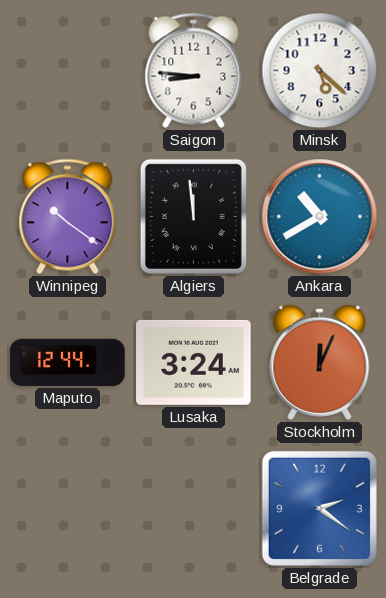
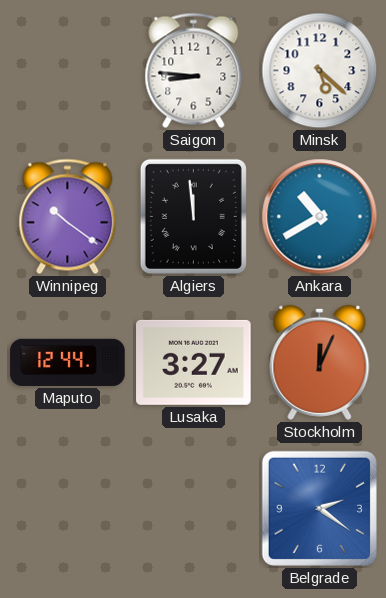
Lusaka: 3:24 -> 3:27
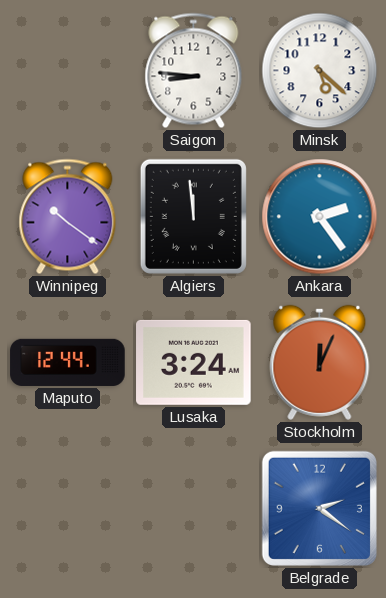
Ankara: 10:40 -> 2:24
Lusaka: 3:27 -> 3:24
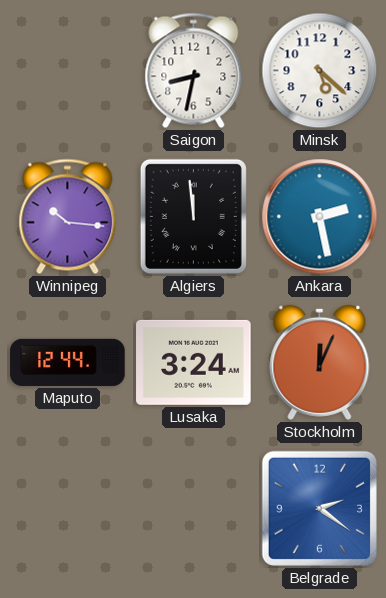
Saigon: 8:46 -> 8:32
Winnipeg: 10:21 -> 10:16
Ankara: 2:24 -> 2:28
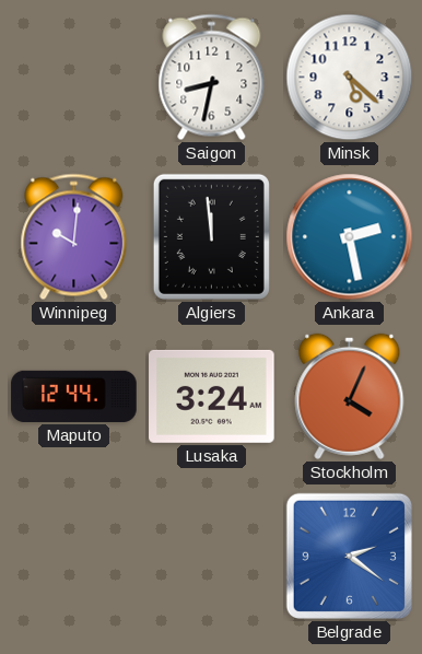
Winnipeg: 10:16 -> 10:01
Stockholm: 12:04 -> 4:04
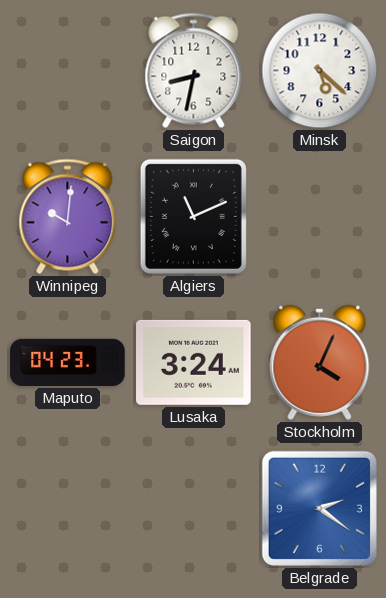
Algiers: 11:59 -> 11:11
Ankara: 2:28 -> none
Maputo: 12:44 -> 04:23
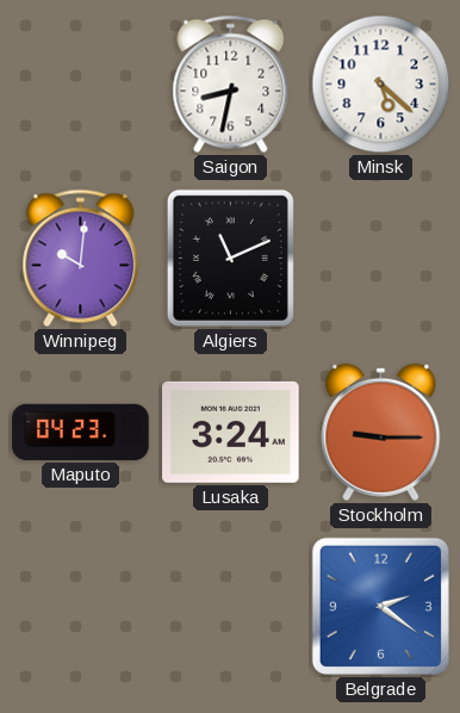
Stockholm: 4:04 -> 9:15
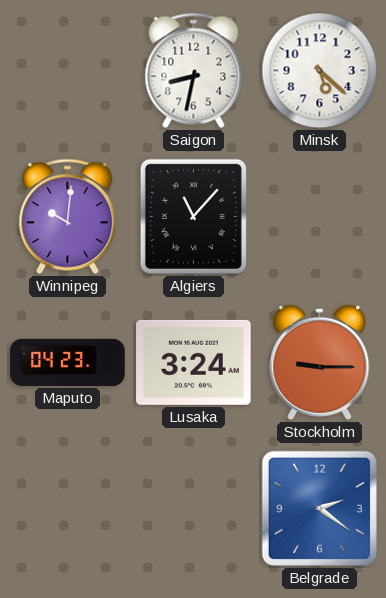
Algiers: 11:11 -> 11:07
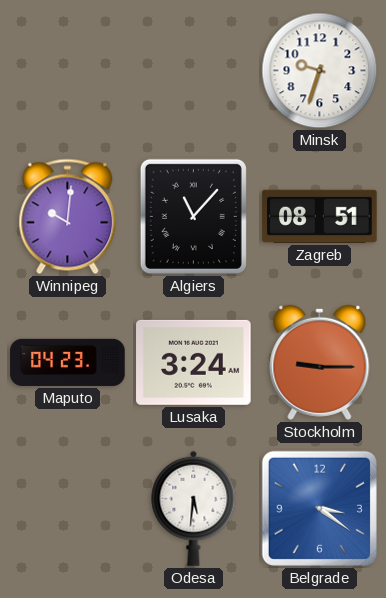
Saigon: 8:32 -> none
Minsk: 5:22 -> 9:33
Zagreb: none -> 08:51
Odesa: none -> 5:31
Belgrade: 2:21 -> 3:21
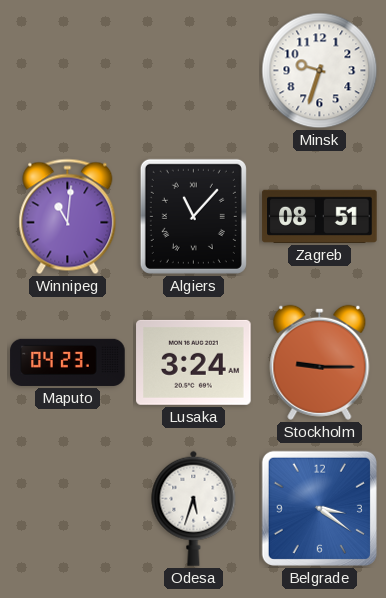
Winnipeg: 10:01 -> 11:01
Odesa: 5:31 -> 5:33
